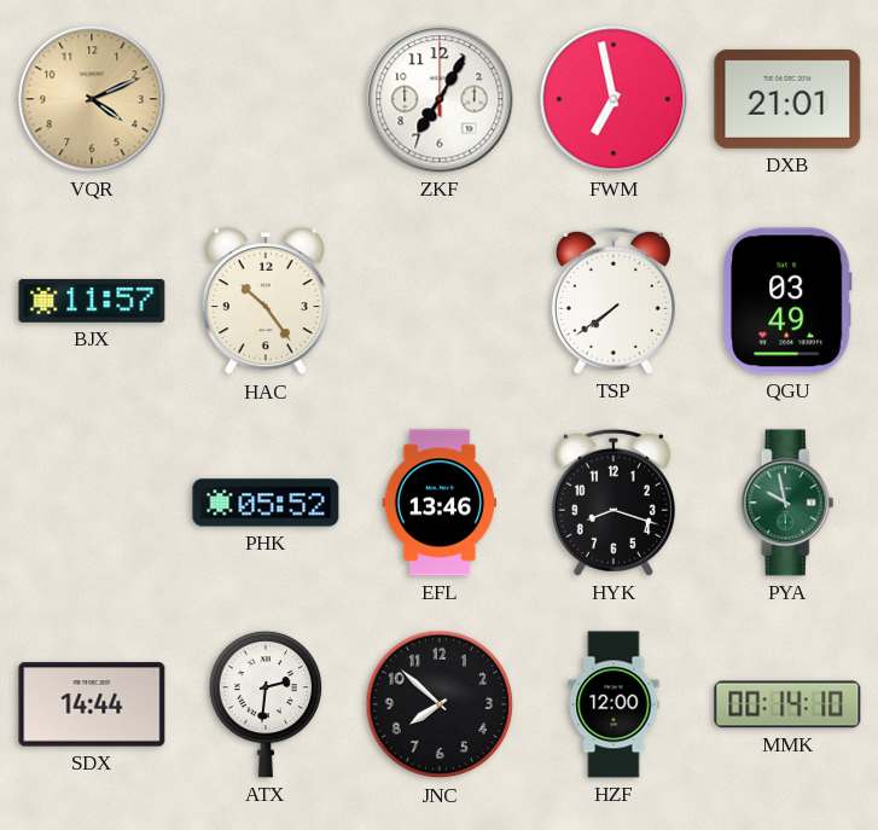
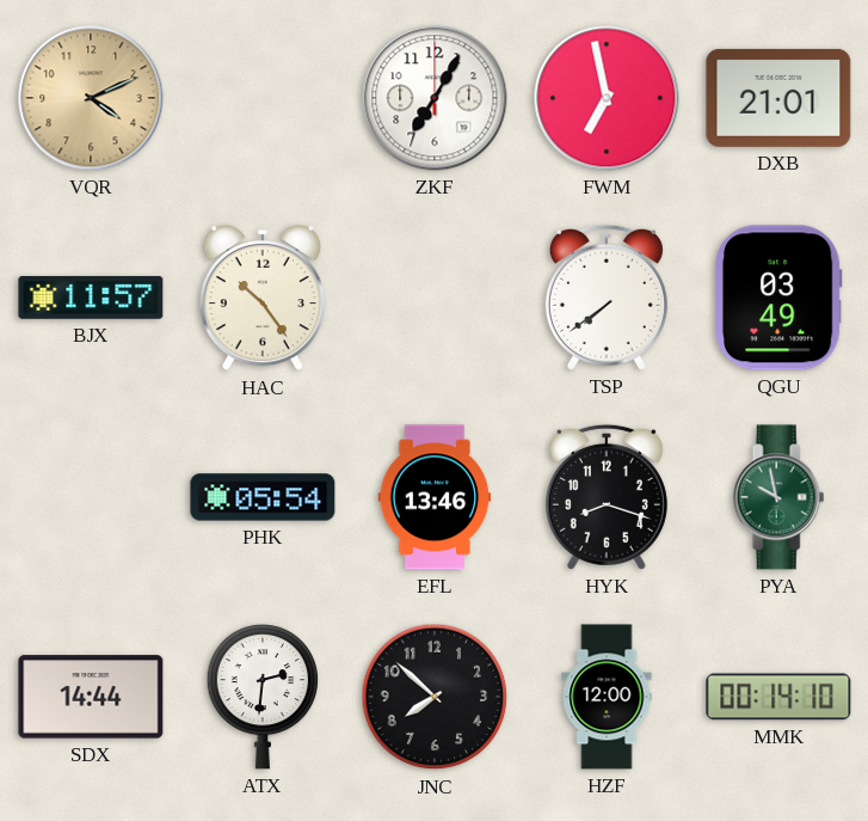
PHK: 05:52 -> 05:54
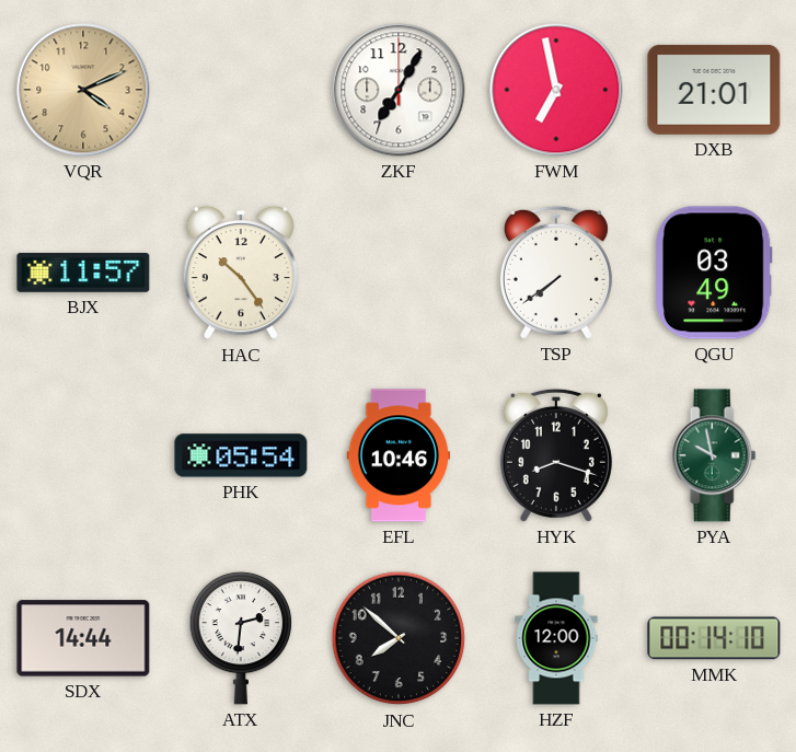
EFL: 13:46 -> 10:46
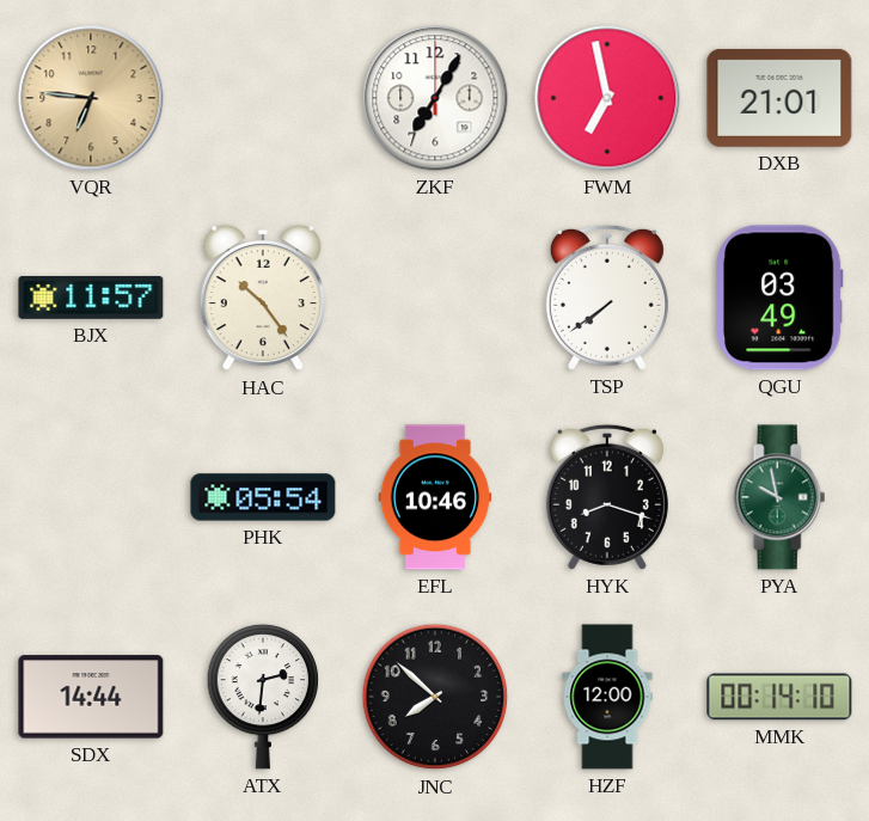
VQR: 4:11 -> 6:46
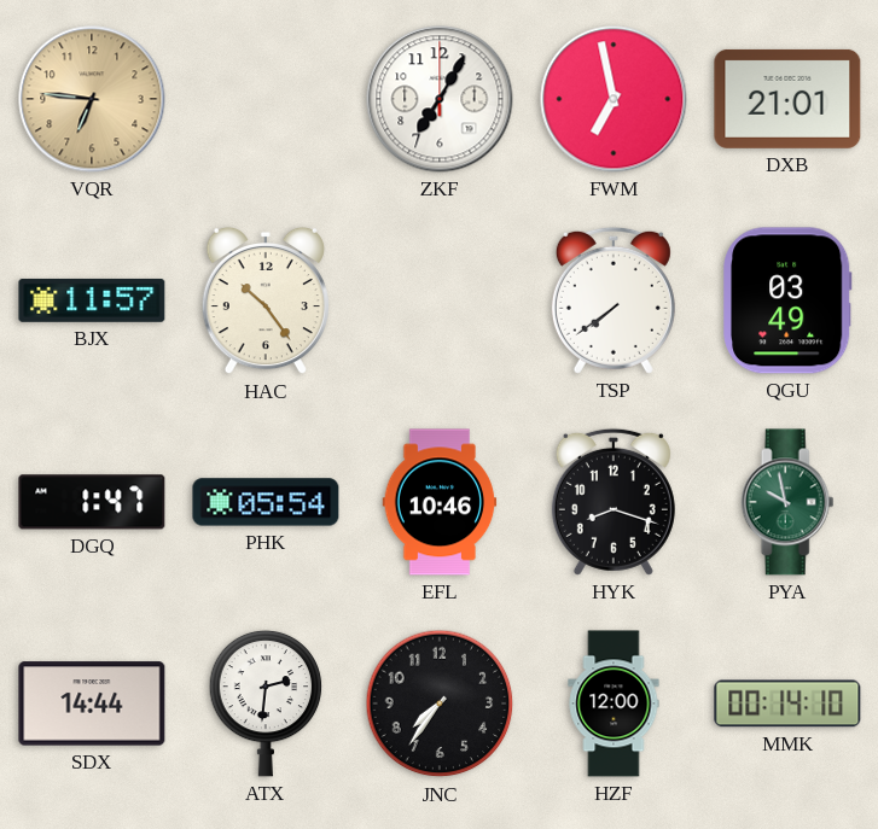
DGQ: none -> 1:47
JNC: 7:52 -> 7:36
